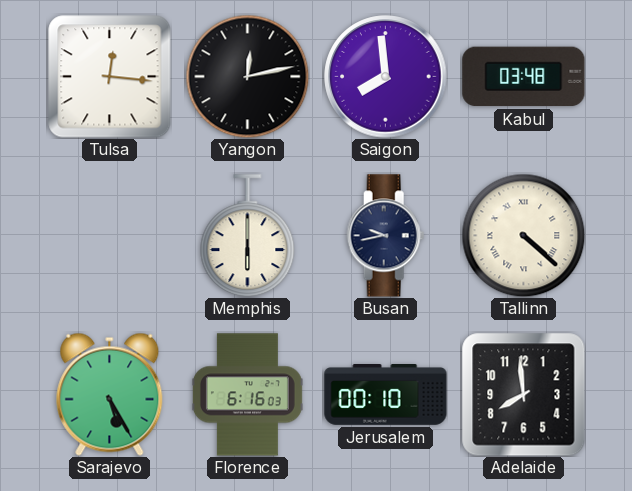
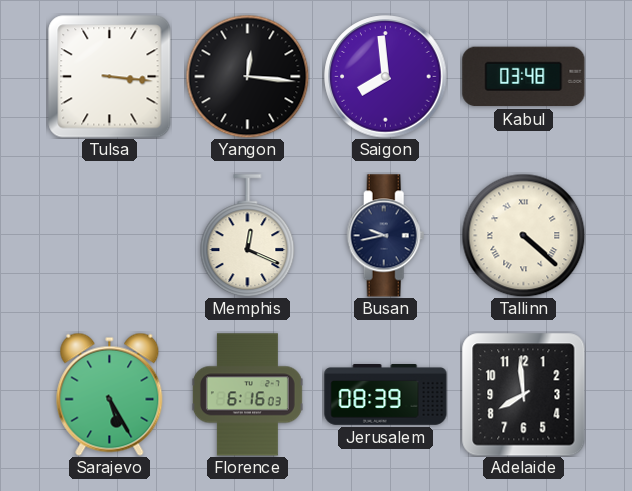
Tulsa: 12:16 -> 3:16
Yangon: 12:13 -> 12:16
Memphis: 6:00 -> 12:19
Jerusalem: 00:10 -> 08:39
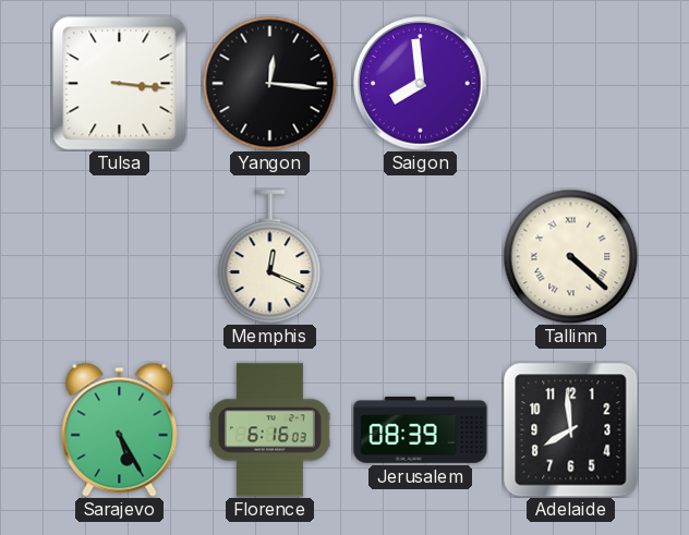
Kabul: 03:48 -> none
Busan: 9:43 -> none
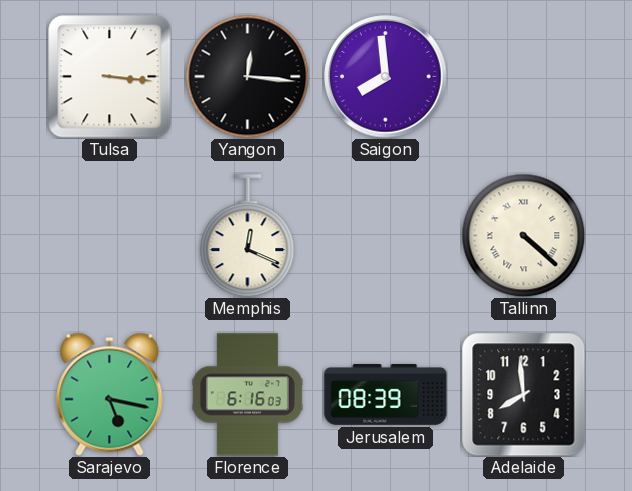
Sarajevo: 5:25 -> 5:17
